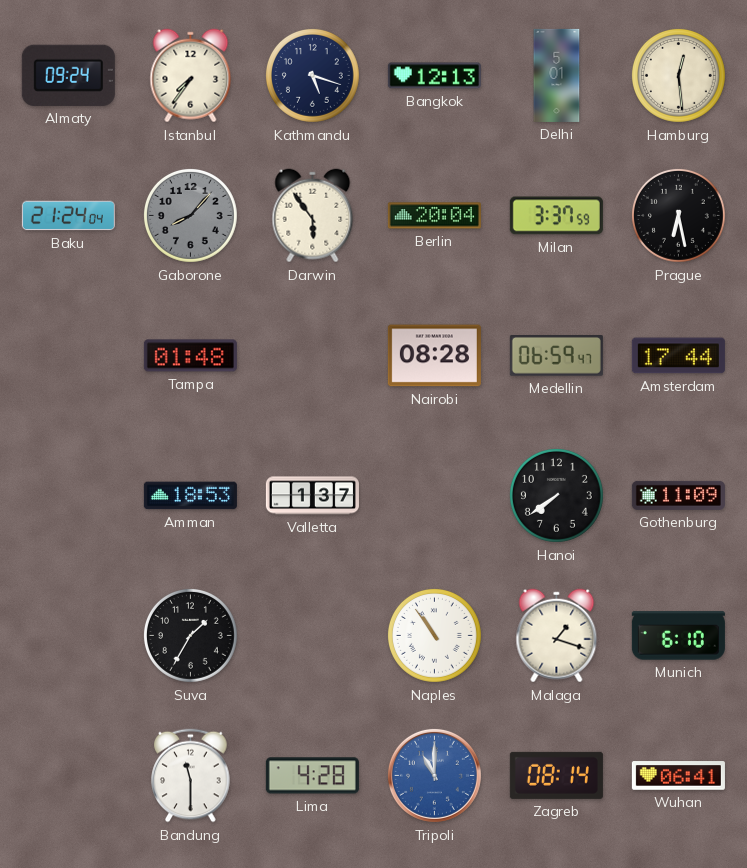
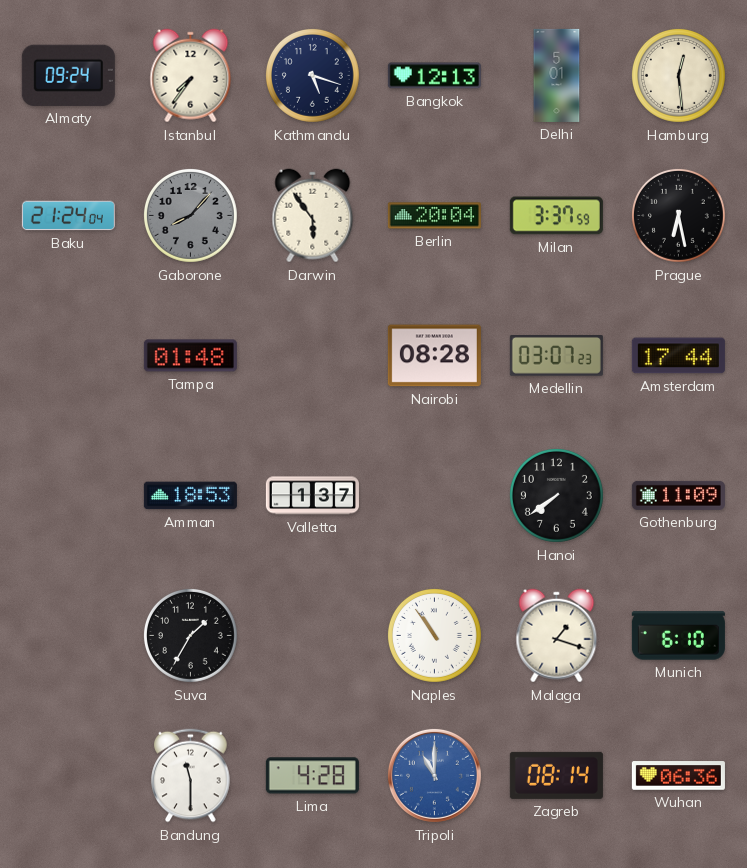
Medellin: 06:59 -> 03:07
Wuhan: 06:41 -> 06:36
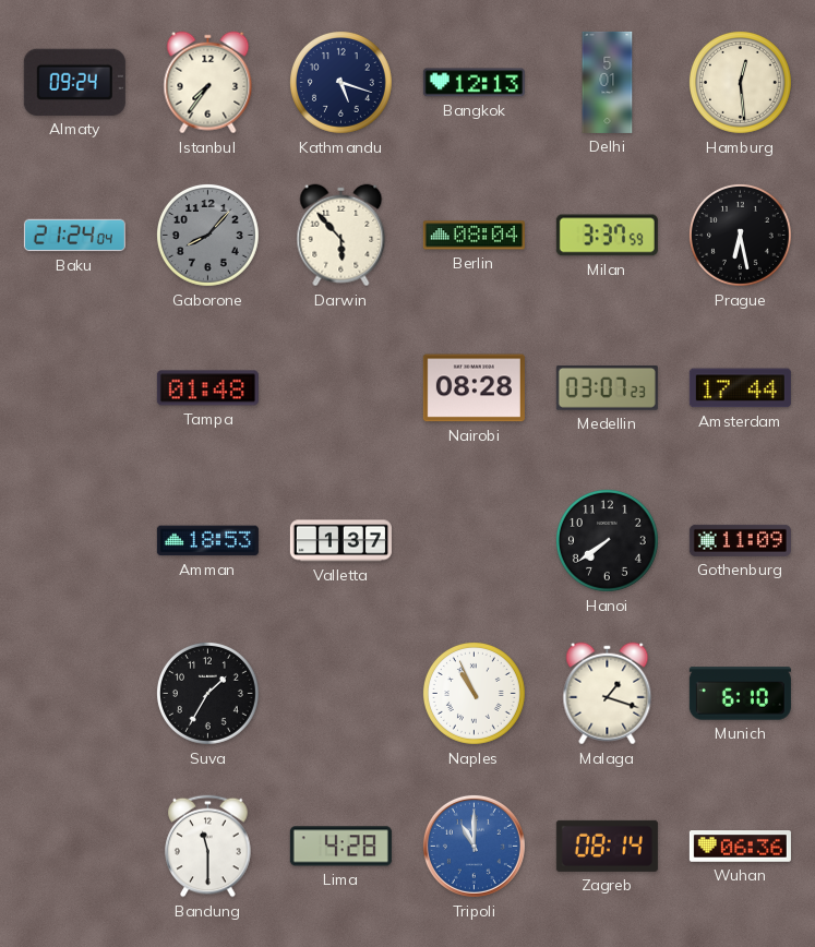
Darwin: 5:54 -> 5:53
Berlin: 20:04 -> 08:04
Naples: 10:54 -> 10:56
